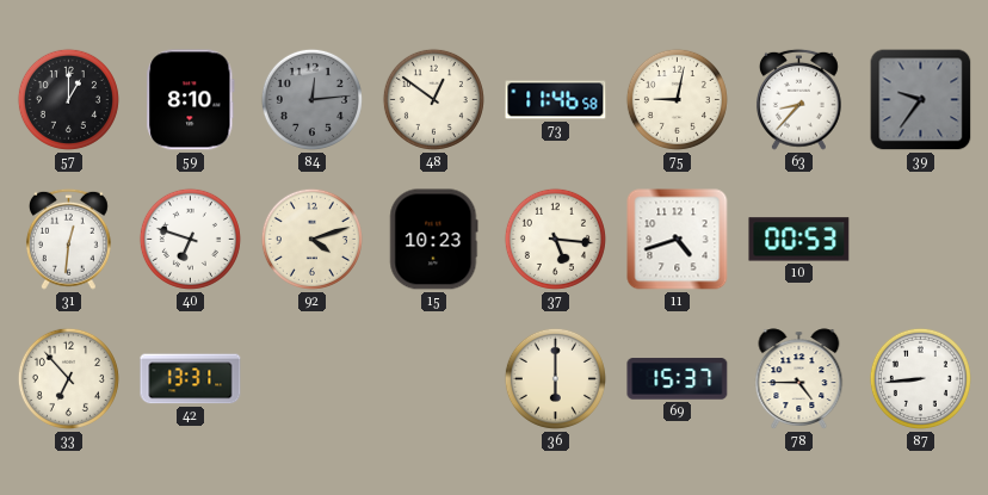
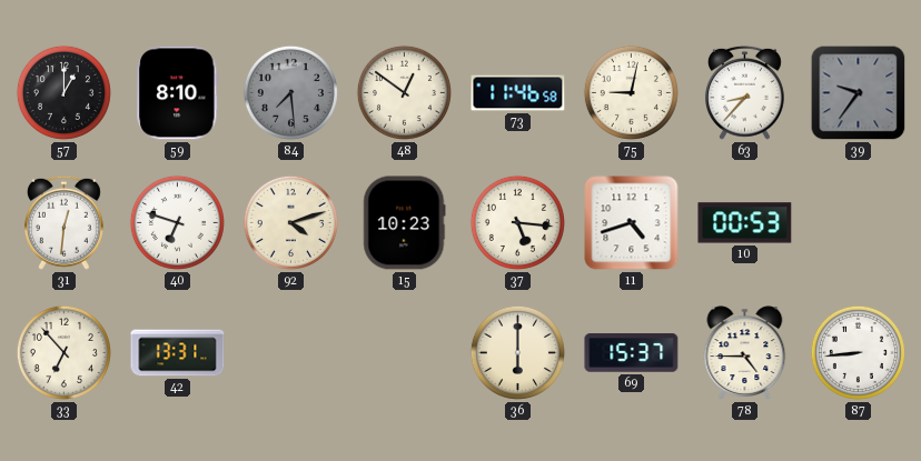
84: 12:14 -> 7:29
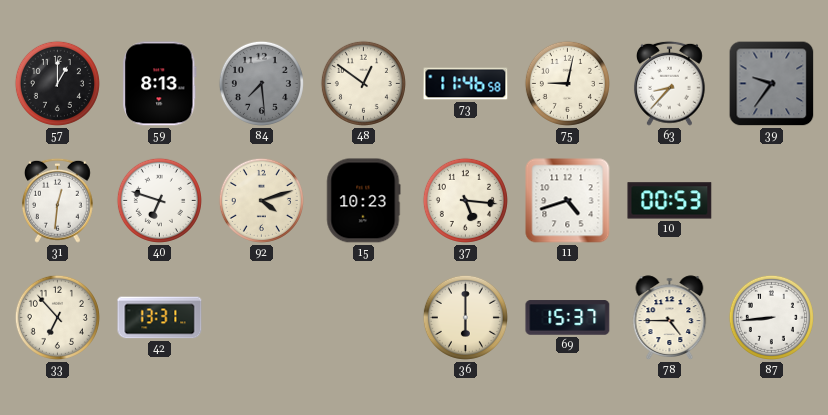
59: 8:10 -> 8:13
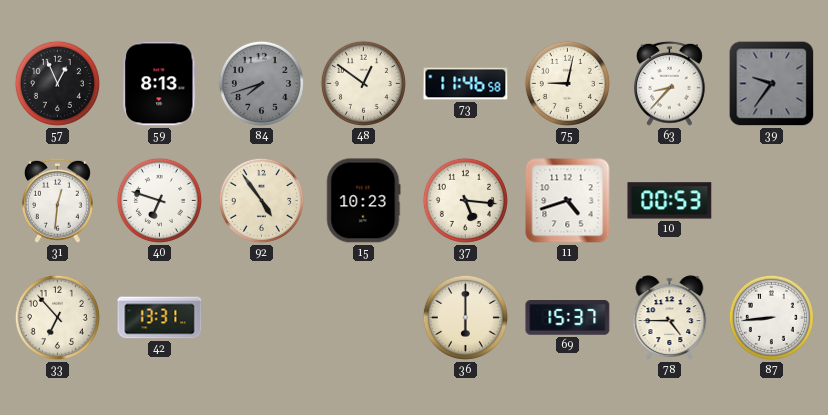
57: 1:00 -> 12:56
84: 7:29 -> 7:42
92: 4:12 -> 4:54
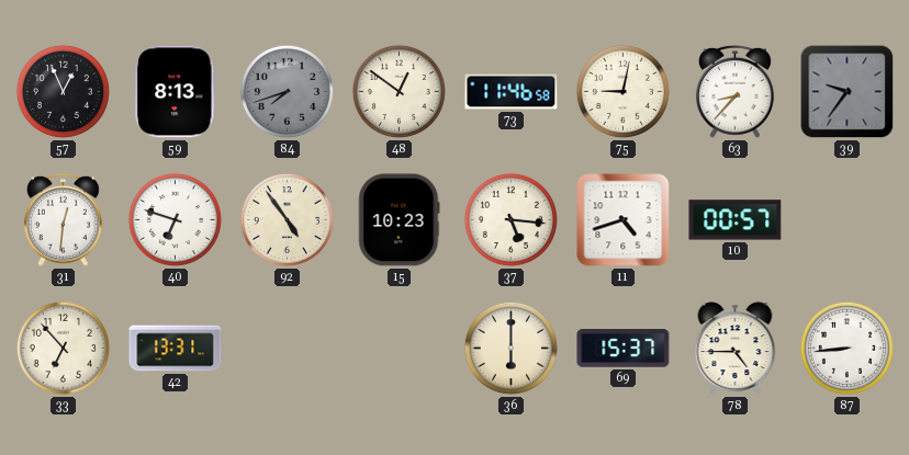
10: 00:53 -> 00:57
